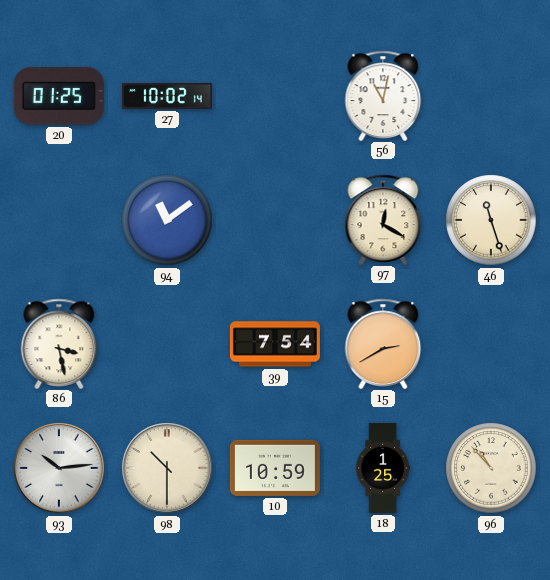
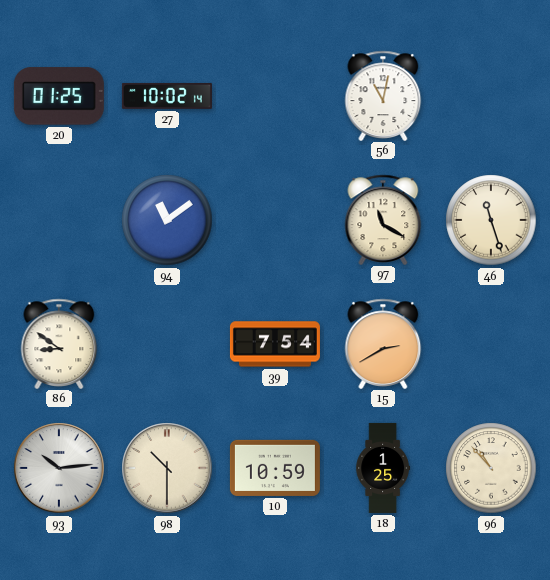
97: 12:20 -> 11:20
86: 3:28 -> 8:51
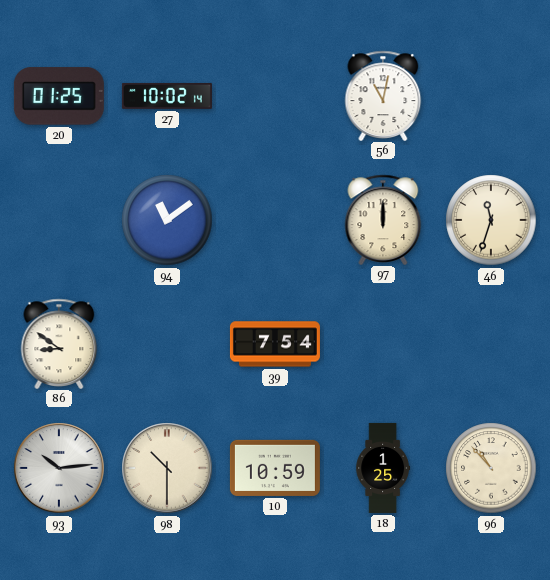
97: 11:20 -> 12:00
46: 11:27 -> 11:33
15: 2:40 -> none
